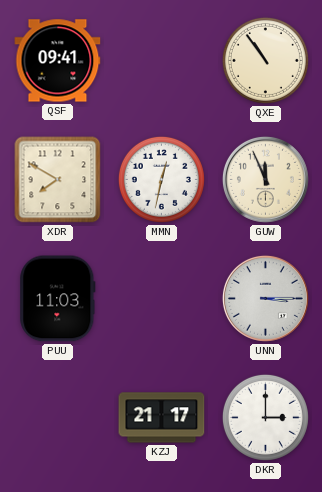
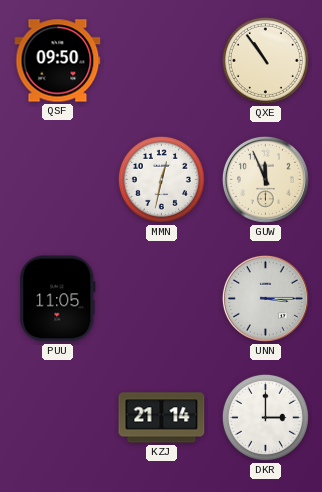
QSF: 09:41 -> 09:50
XDR: 7:50 -> none
PUU: 11:03 -> 11:05
KZJ: 21:17 -> 21:14
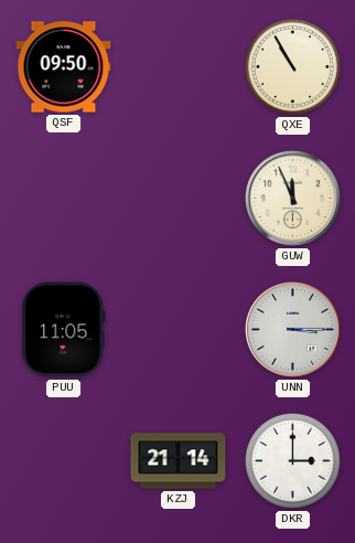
QXE: 10:54 -> 10:55
MMN: 12:32 -> none
